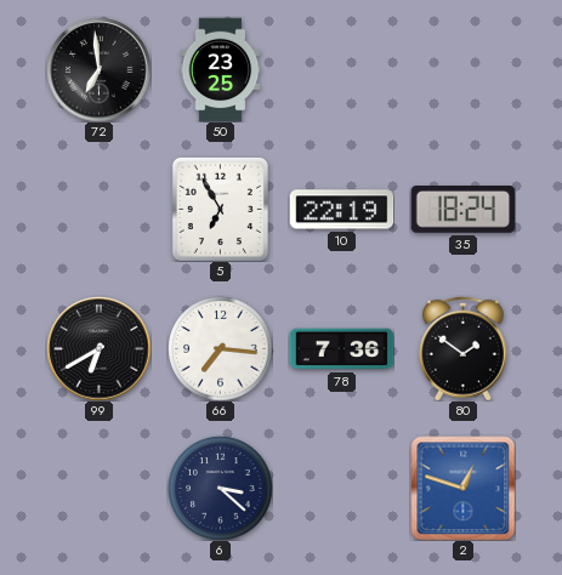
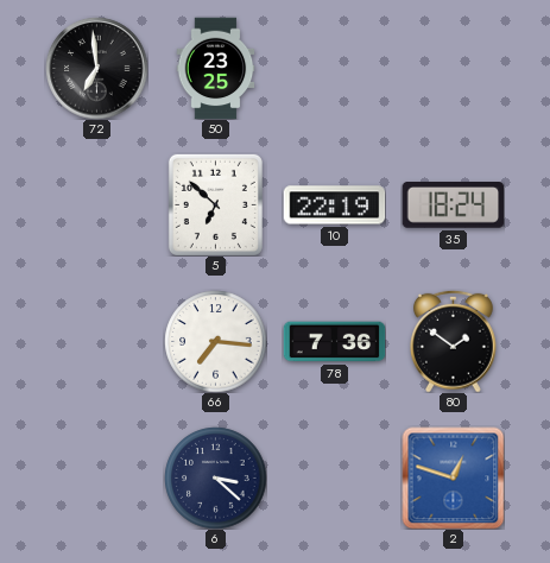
5: 6:55 -> 6:52
99: 6:40 -> none
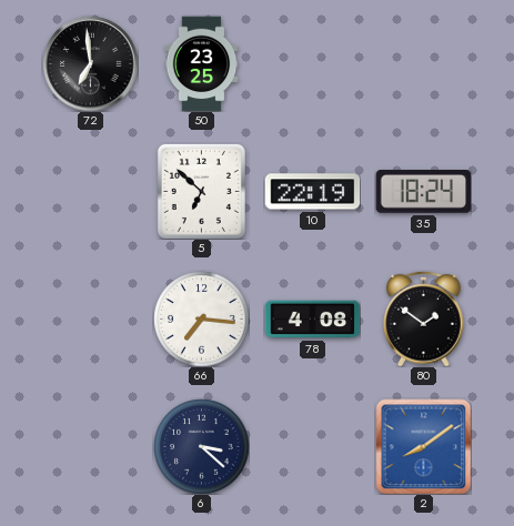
78: 7:36 -> 4:08
2: 12:48 -> 8:09
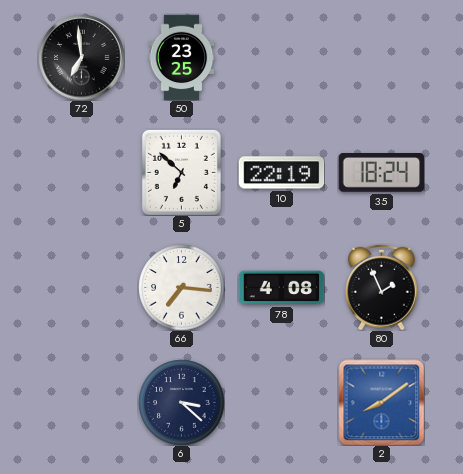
80: 1:51 -> 1:56
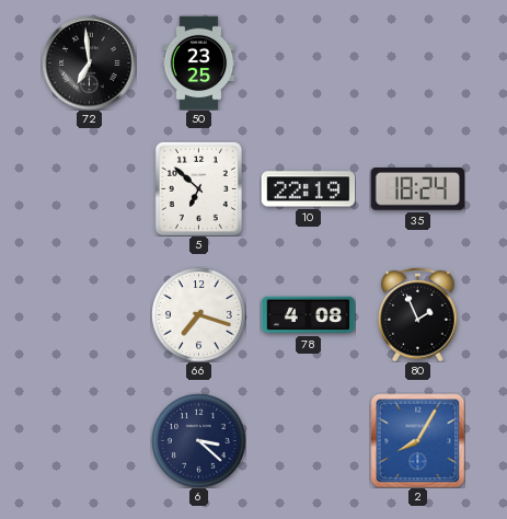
66: 7:16 -> 7:18
2: 8:09 -> 8:05
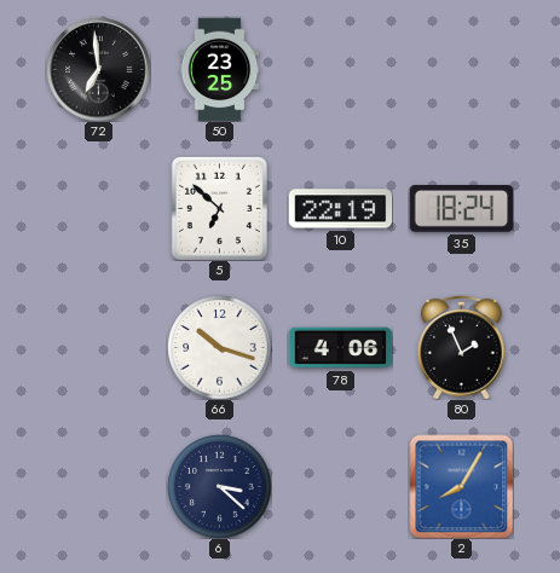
66: 7:18 -> 10:18
78: 4:08 -> 4:06
